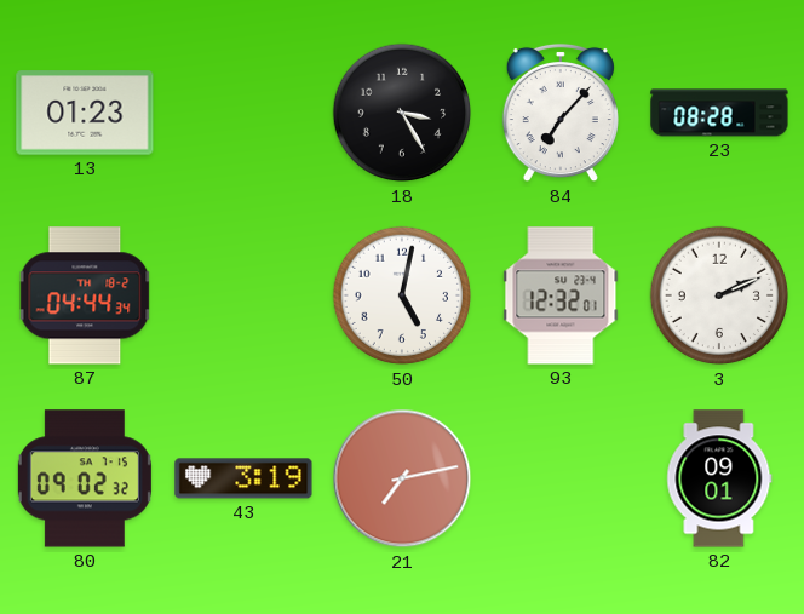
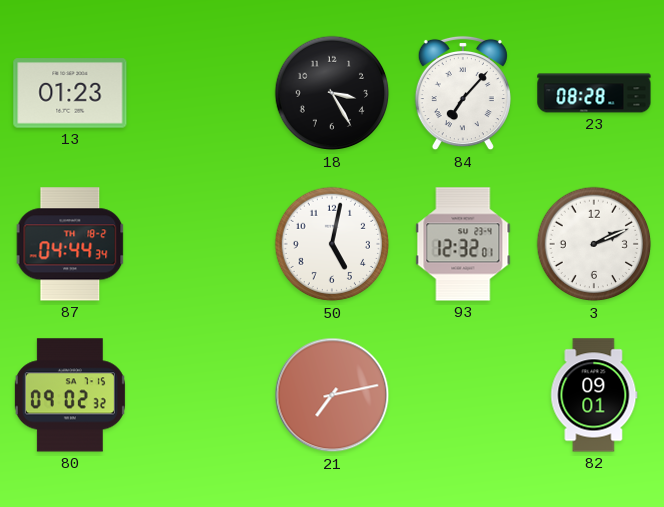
43: 3:19 -> none
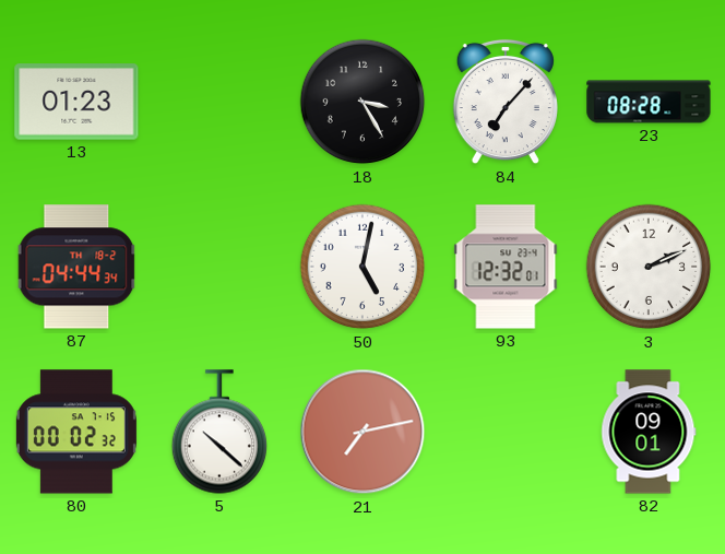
80: 09:02 -> 00:02
5: none -> 10:22
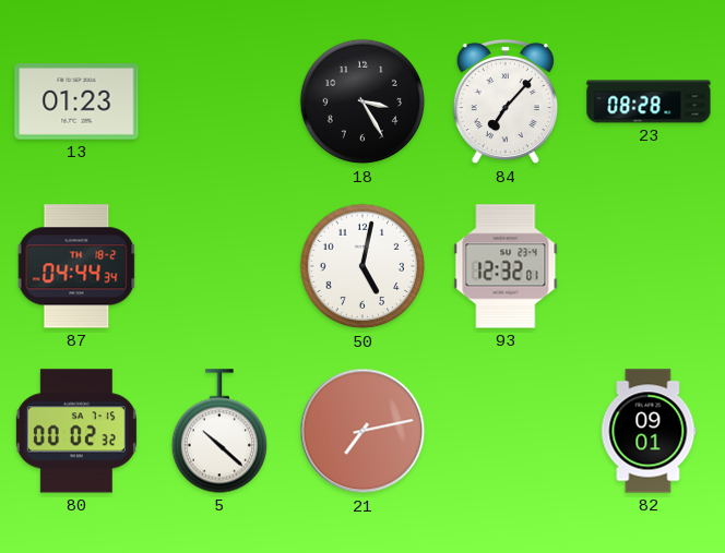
3: 2:11 -> none
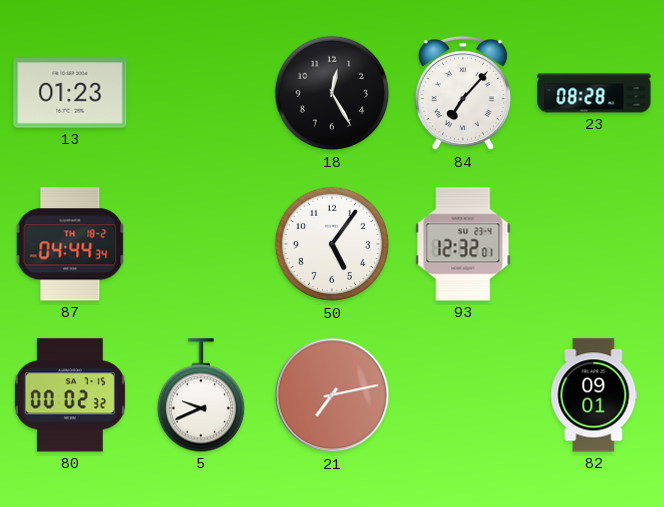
18: 3:25 -> 12:25
50: 5:02 -> 5:06
5: 10:22 -> 9:41
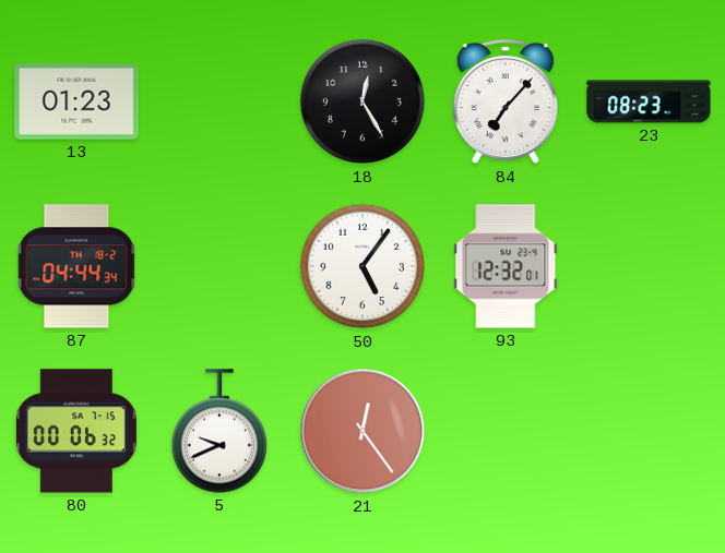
23: 08:28 -> 08:23
80: 00:02 -> 00:06
21: 7:13 -> 12:24
82: 09:01 -> none
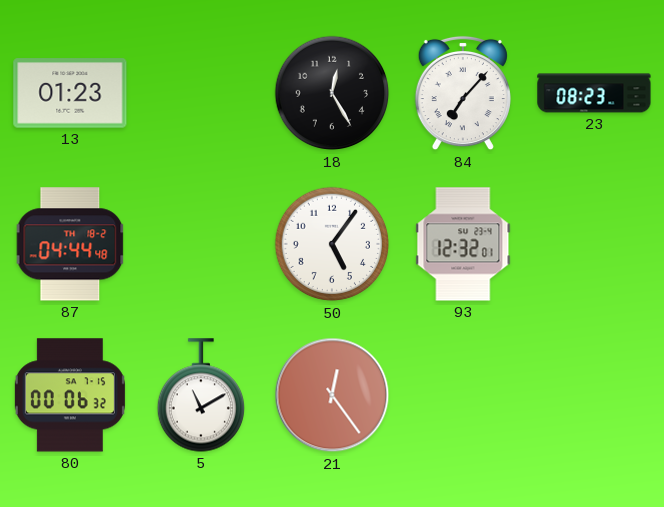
87: 04:44:34 -> 04:44:48
5: 9:41 -> 11:10
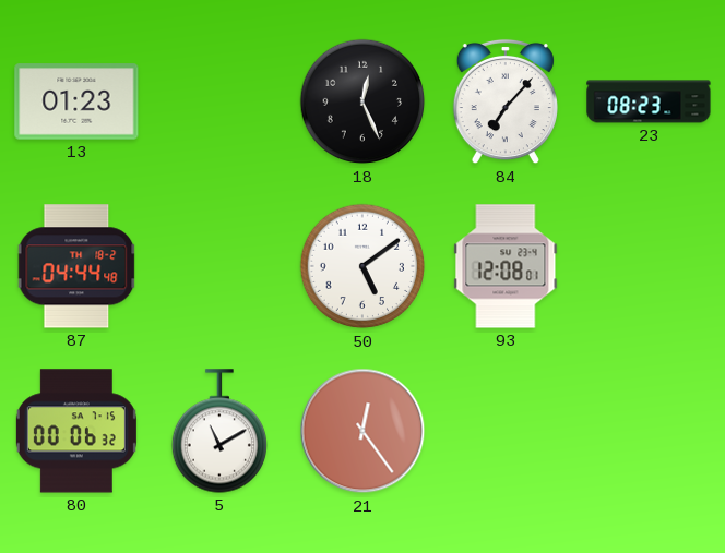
18: 12:25 -> 12:26
50: 5:06 -> 5:09
93: 12:32 -> 12:08
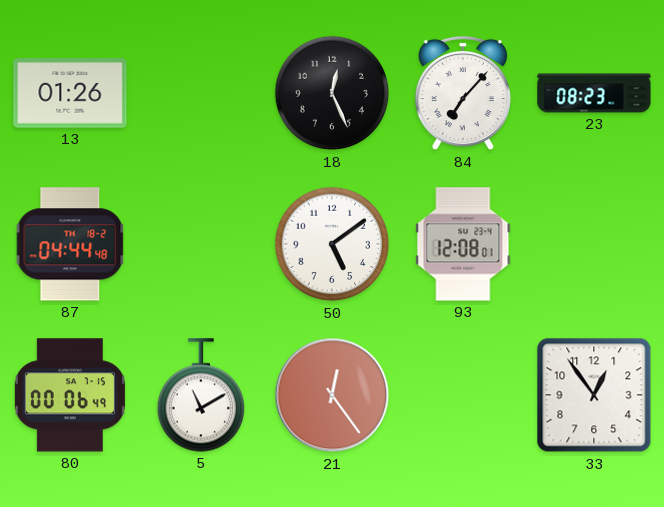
13: 01:23 -> 01:26
80: 00:06:32 -> 00:06:49
33: none -> 12:54
